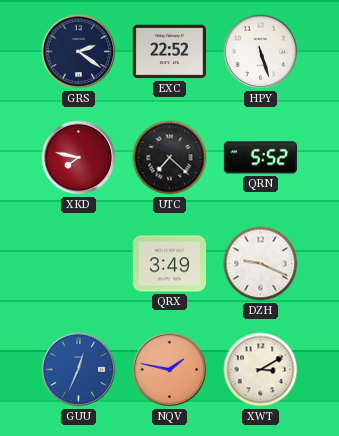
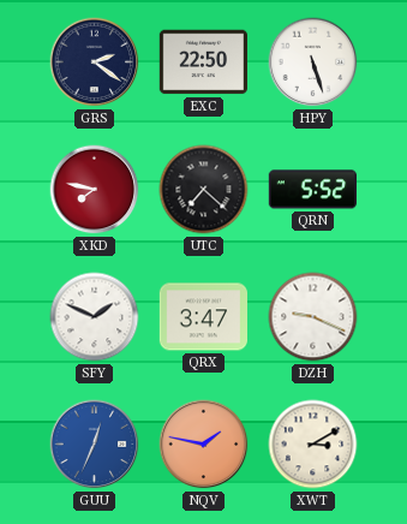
EXC: 22:52 -> 22:50
SFY: none -> 1:49
QRX: 3:49 -> 3:47
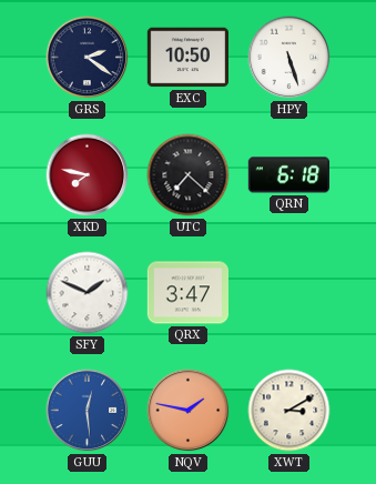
EXC: 22:50 -> 10:50
QRN: 5:52 -> 6:18
DZH: 9:19 -> none
GUU: 12:34 -> 12:29
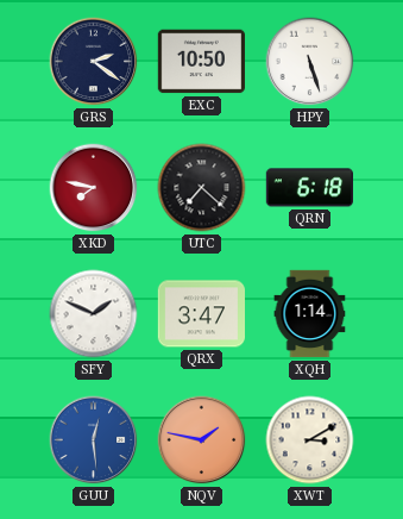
XQH: none -> 1:14
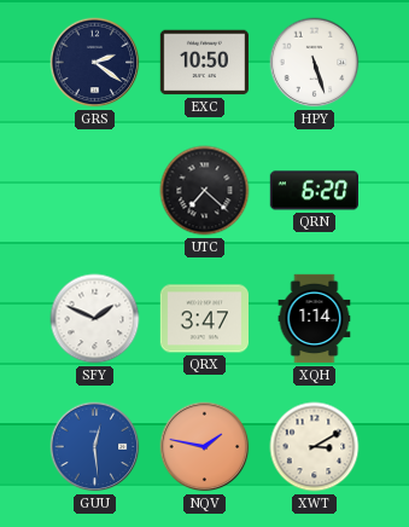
XKD: 7:47 -> none
QRN: 6:18 -> 6:20
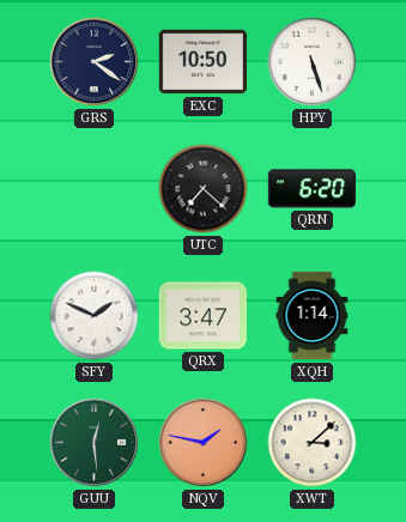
GUU dial: blue -> green
XWT: 3:10 -> 3:08
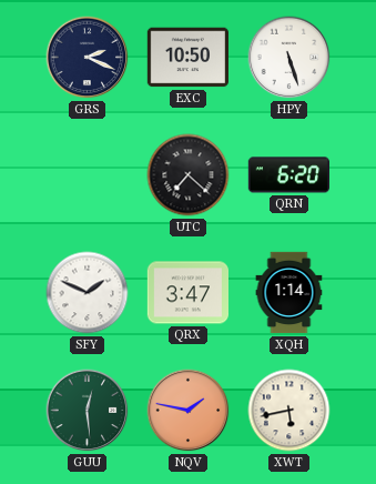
GRS: 2:21 -> 2:19
XWT: 3:08 -> 5:43
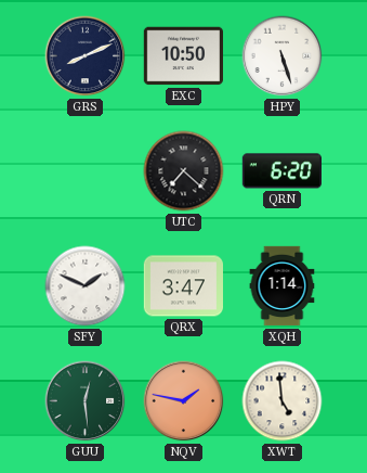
GRS: 2:19 -> 8:11
XWT: 5:43 -> 4:59
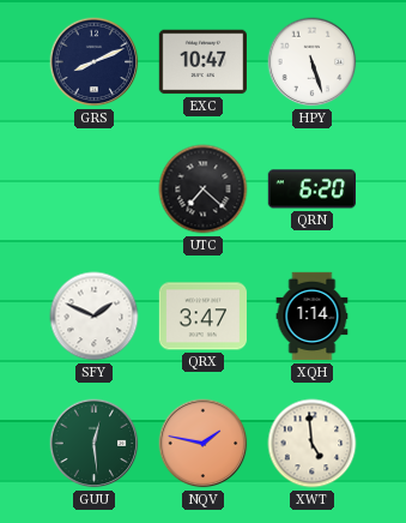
EXC: 10:50 -> 10:47
